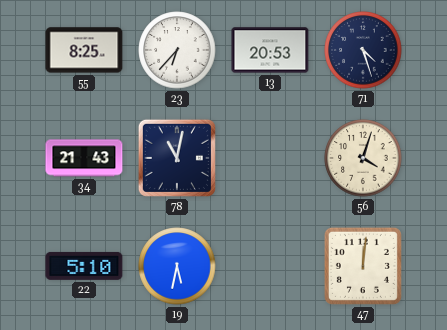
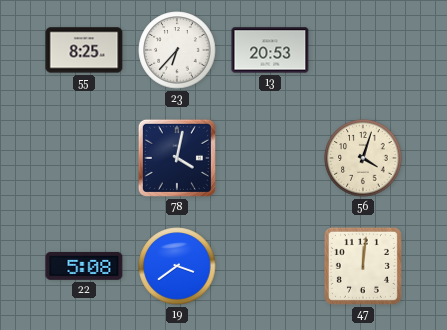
71: 4:27 -> none
34: 21:43 -> none
78: 11:02 -> 4:02
22: 5:10 -> 5:08
19: 5:32 -> 3:39
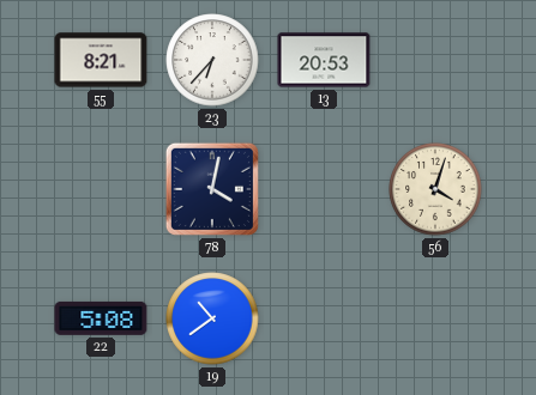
55: 8:25 -> 8:21
19: 3:39 -> 10:39
47: 12:01 -> none
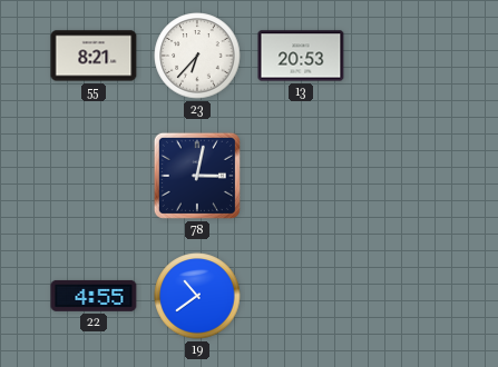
78: 4:02 -> 3:02
56: 4:03 -> none
22: 5:08 -> 4:55
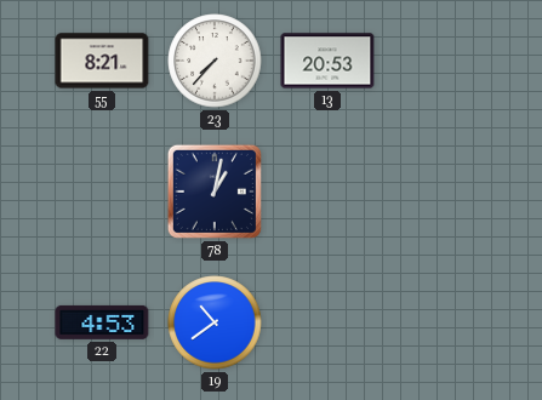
23: 6:37 -> 7:37
78: 3:02 -> 1:02
22: 4:55 -> 4:53
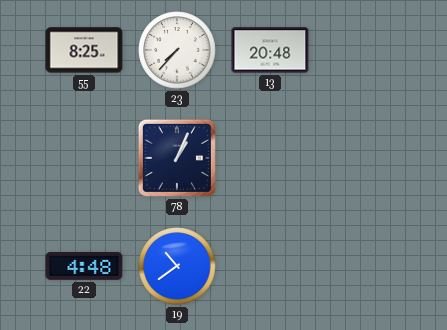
55: 8:21 -> 8:25
13: 20:53 -> 20:48
78: 1:02 -> 1:04
22: 4:53 -> 4:48
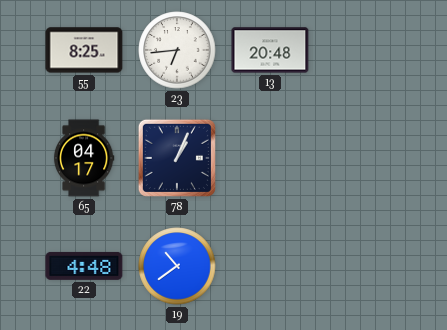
23: 7:37 -> 6:44
65: none -> 04:17
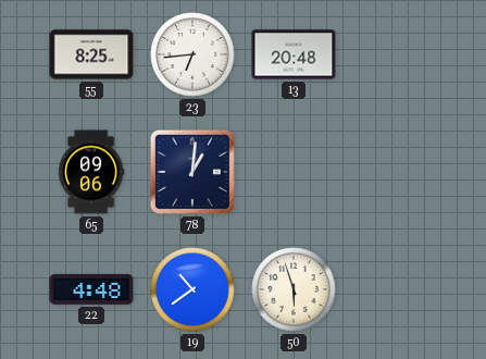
65: 04:17 -> 09:06
78: 1:04 -> 1:01
50: none -> 5:57
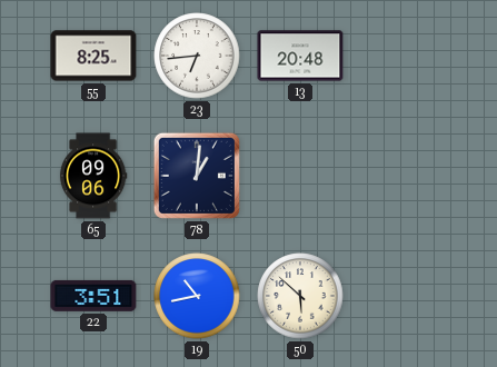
22: 4:48 -> 3:51
19: 10:39 -> 10:43
50: 5:57 -> 5:52
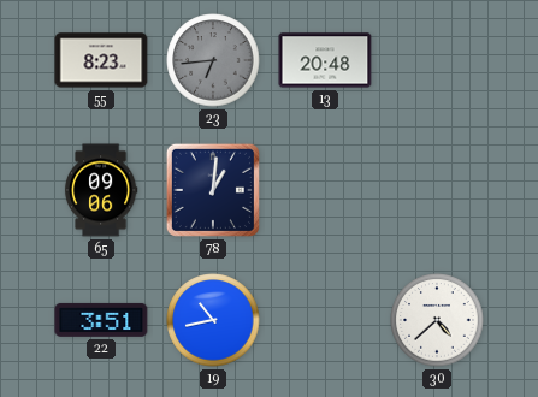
55: 8:25 -> 8:23
23 dial: white -> grey
50: 5:52 -> none
30: none -> 4:38
